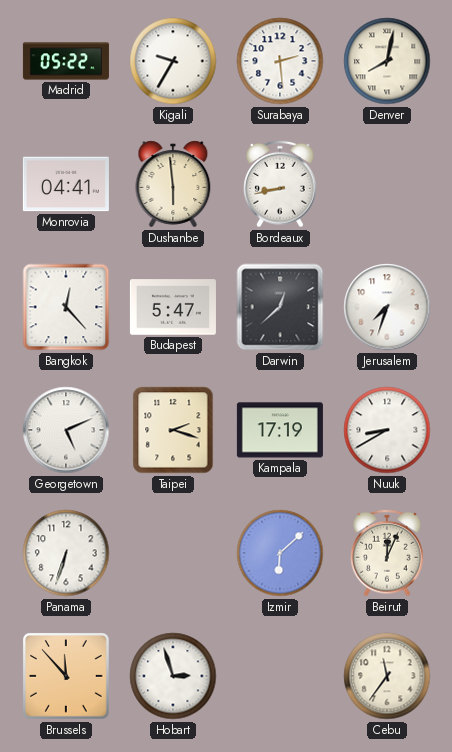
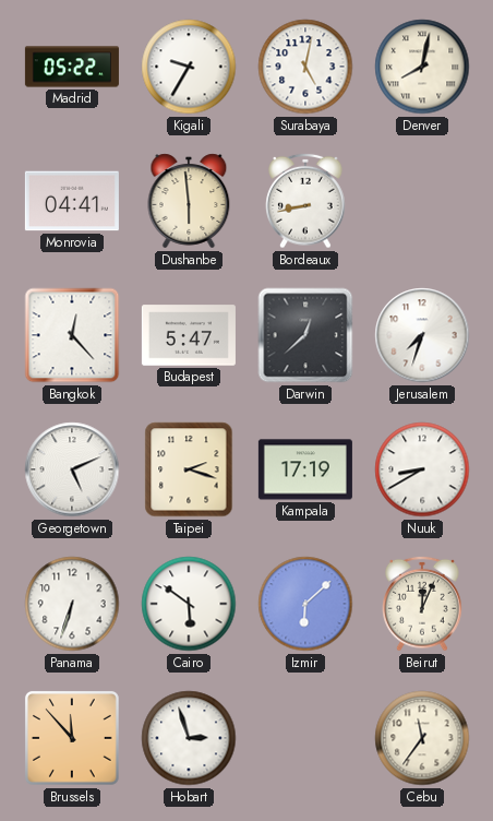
Surabaya: 2:29 -> 5:02
Cairo: none -> 5:51
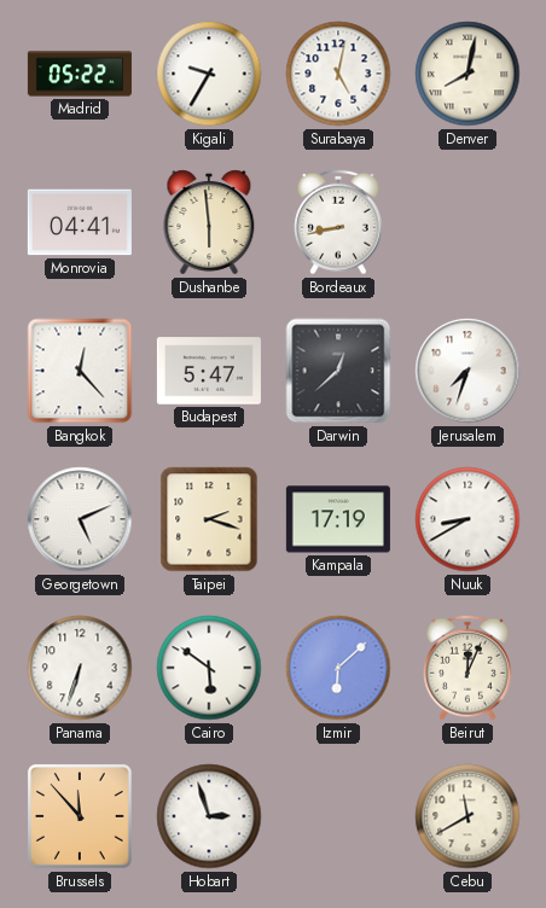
Cebu: 11:36 -> 11:40
